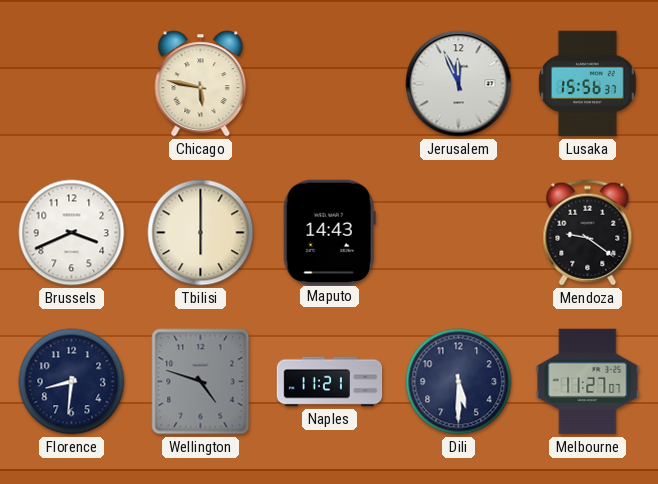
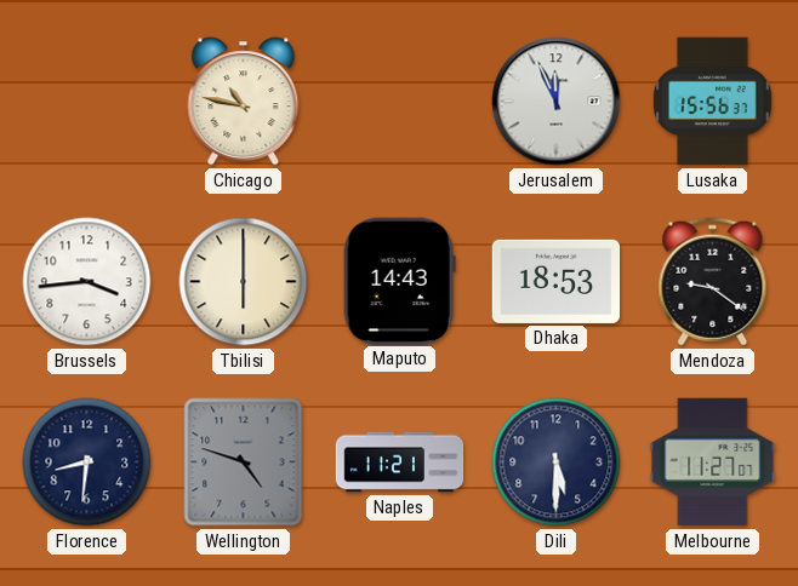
Chicago: 5:47 -> 10:47
Brussels: 3:41 -> 3:44
Dhaka: none -> 18:53
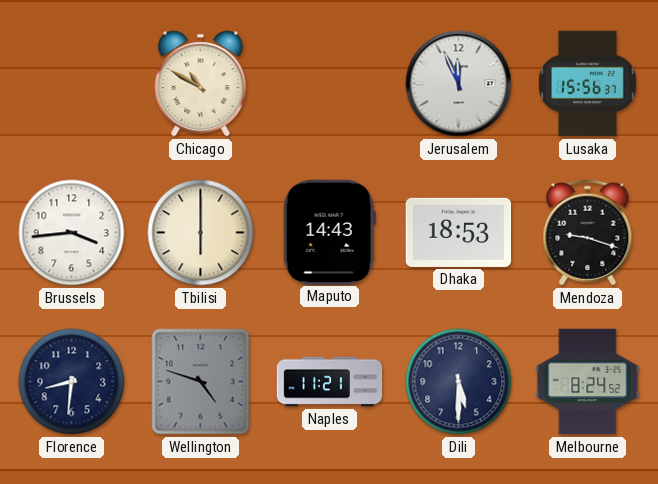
Chicago: 10:47 -> 10:50
Mendoza: 9:21 -> 9:18
Melbourne: 11:27 -> 8:24
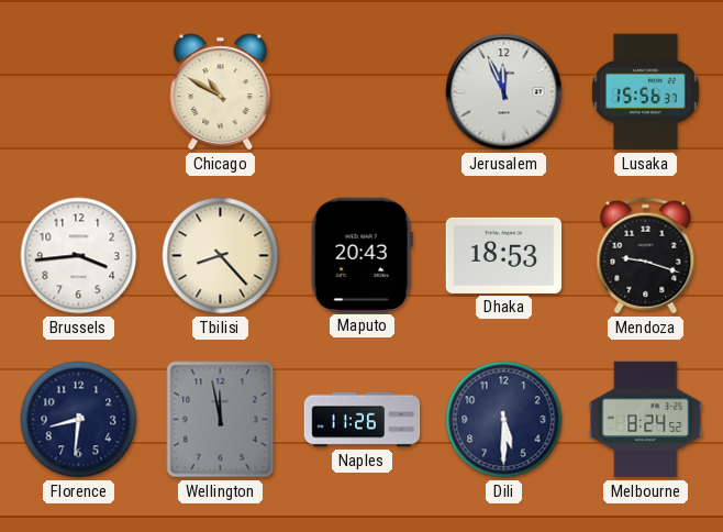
Tbilisi: 6:00 -> 8:23
Maputo: 14:43 -> 20:43
Wellington: 4:48 -> 11:58
Naples: 11:21 -> 11:26
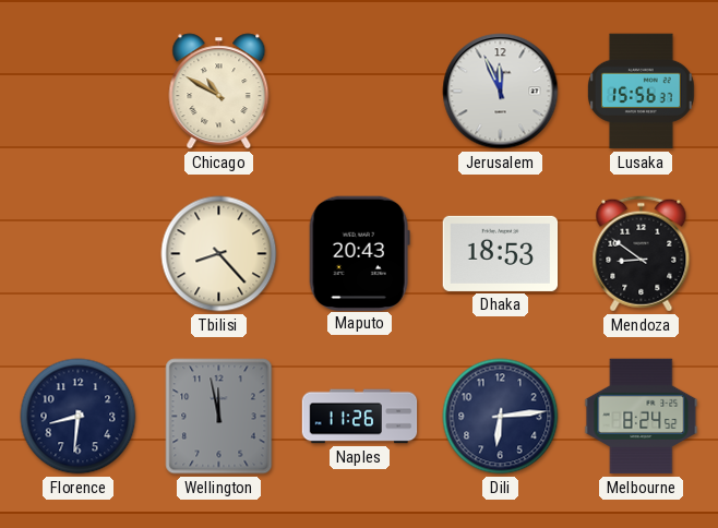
Brussels: 3:44 -> none
Mendoza: 9:18 -> 8:51
Dili: 5:30 -> 6:14
